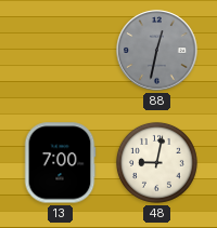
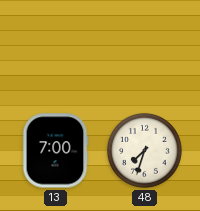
88: 12:32 -> none
48: 9:02 -> 7:33
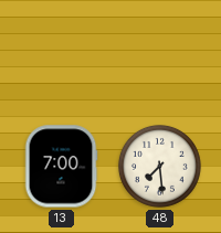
48: 7:33 -> 7:29
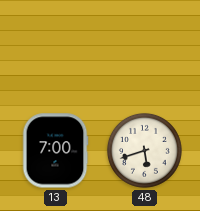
48: 7:29 -> 5:42
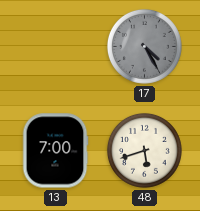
17: none -> 4:25
